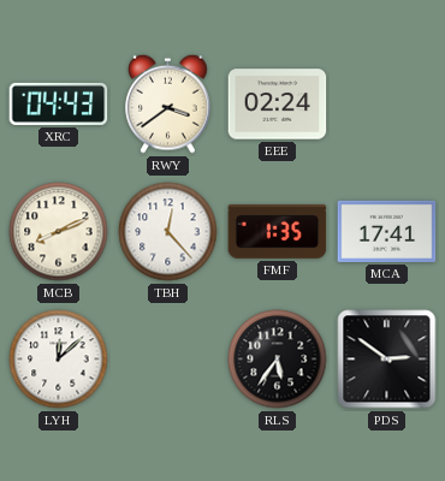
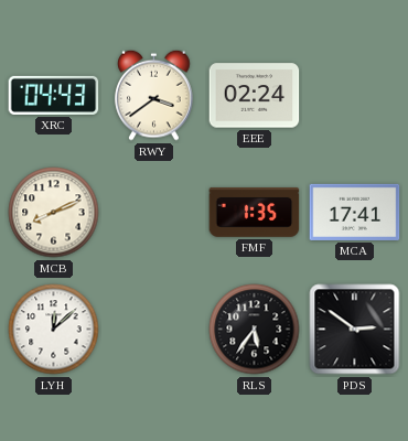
TBH: 12:23 -> none
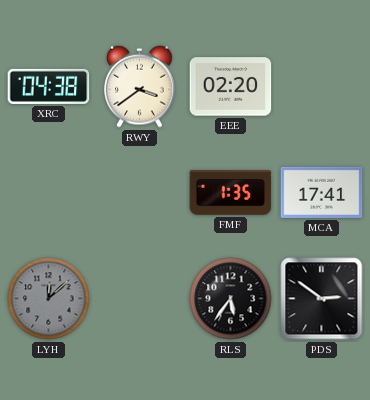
XRC: 04:43 -> 04:38
EEE: 02:24 -> 02:20
MCB: 8:11 -> none
LYH dial: white -> grey
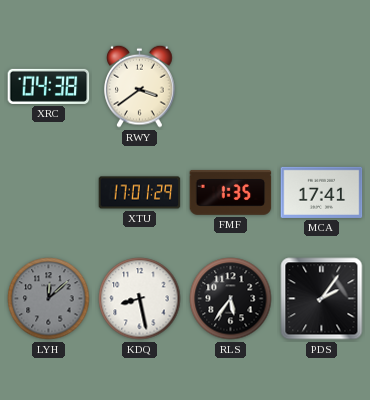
EEE: 02:20 -> none
XTU: none -> 17:01
KDQ: none -> 8:28
PDS: 2:51 -> 2:06
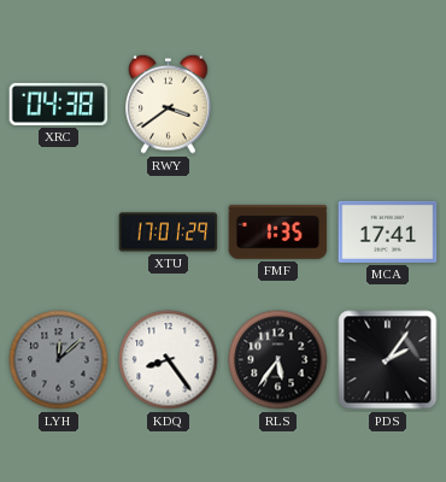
KDQ: 8:28 -> 8:24
